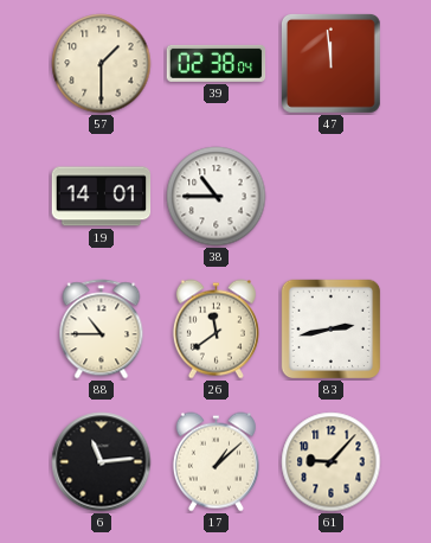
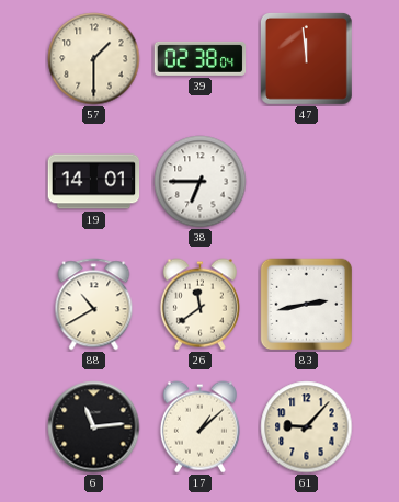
38: 10:45 -> 6:45
88: 10:45 -> 10:40
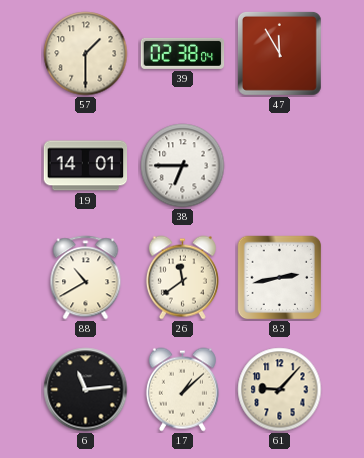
47: 11:59 -> 11:55
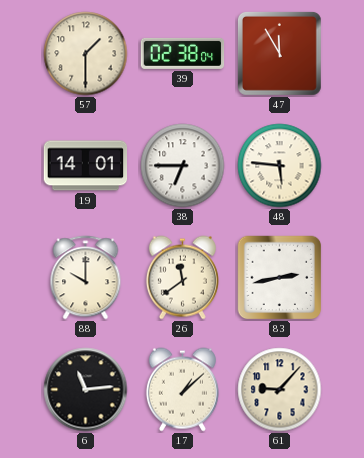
48: none -> 5:46
88: 10:40 -> 10:00
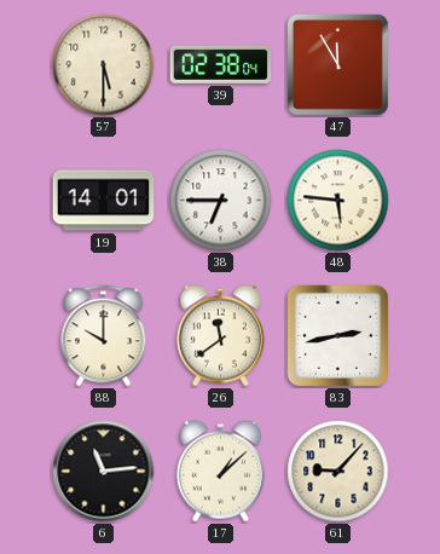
57: 1:30 -> 5:30
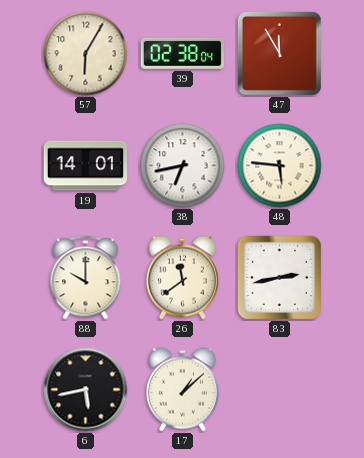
57: 5:30 -> 6:05
38: 6:45 -> 6:43
6: 11:14 -> 5:43
61: 9:07 -> none
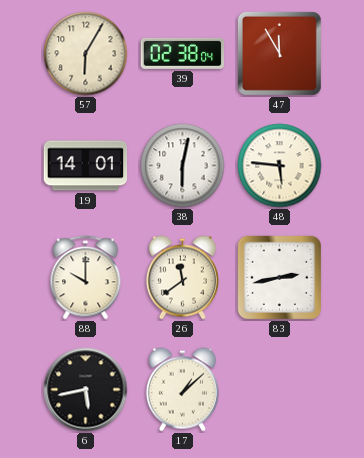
38: 6:43 -> 6:02
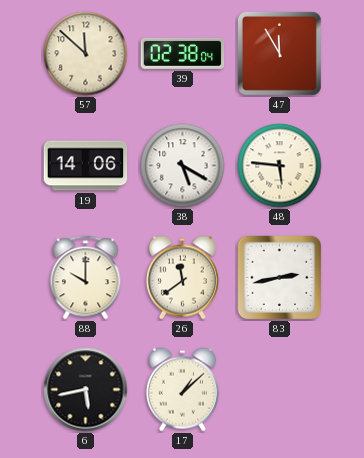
57: 6:05 -> 11:52
19: 14:01 -> 14:06
38: 6:02 -> 5:20
